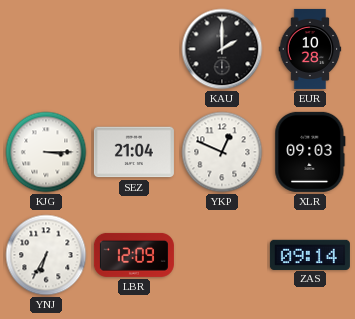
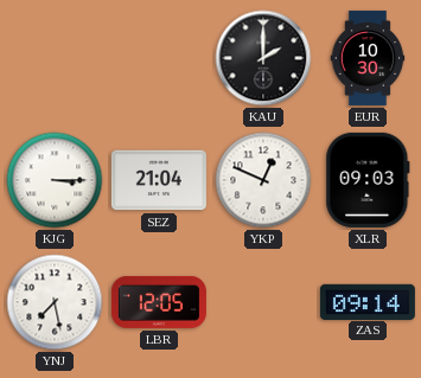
EUR: 10:28 -> 10:30
YNJ: 6:35 -> 7:28
LBR: 12:09 -> 12:05
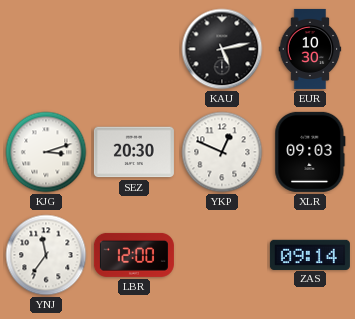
KAU: 2:00 -> 5:13
KJG: 3:15 -> 3:12
SEZ: 21:04 -> 20:30
YNJ: 7:28 -> 11:36
LBR: 12:05 -> 12:00
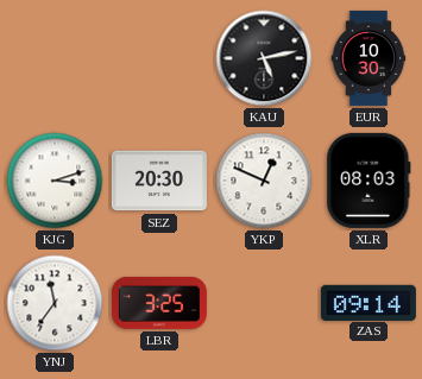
XLR: 09:03 -> 08:03
LBR: 12:00 -> 3:25
